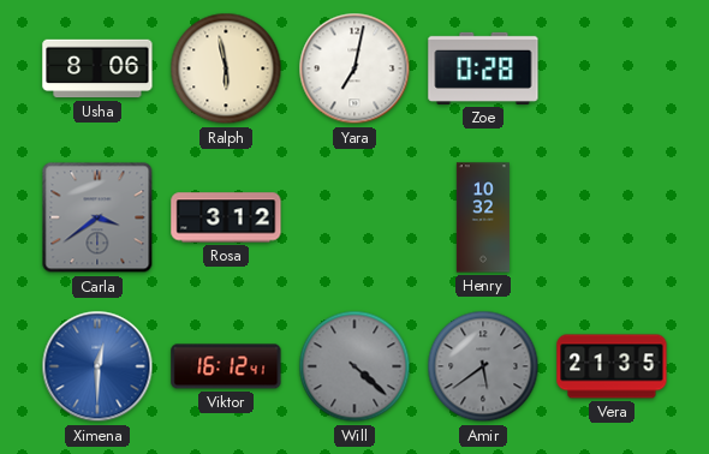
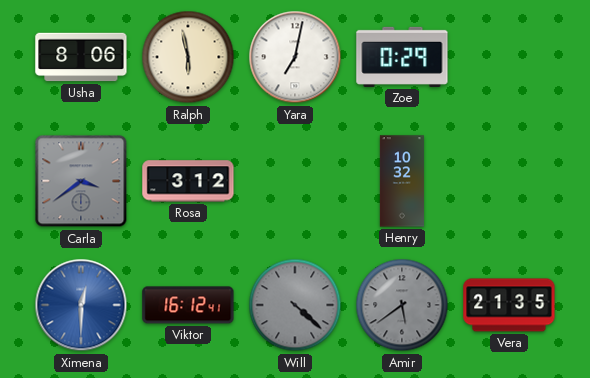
Zoe: 0:28 -> 0:29
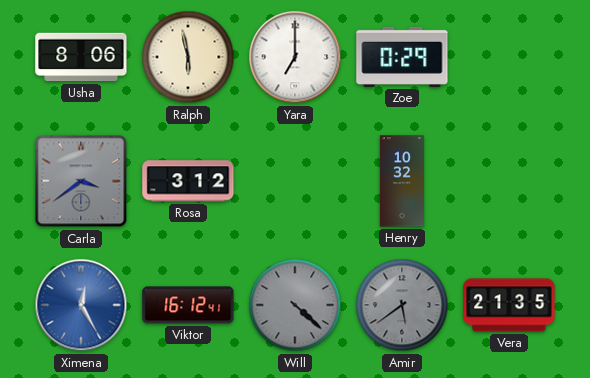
Yara: 7:02 -> 7:00
Ximena: 12:30 -> 12:25
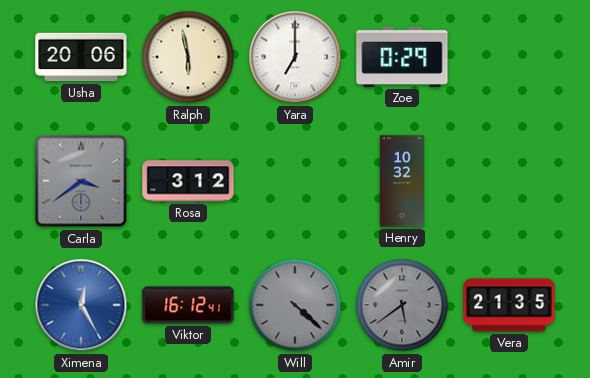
Usha: 8:06 -> 20:06
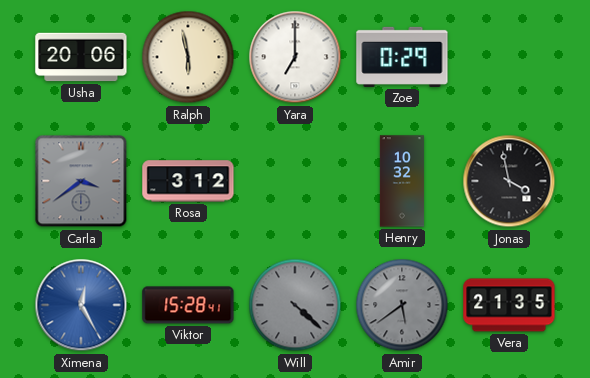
Jonas: none -> 3:58
Viktor: 16:12 -> 15:28
